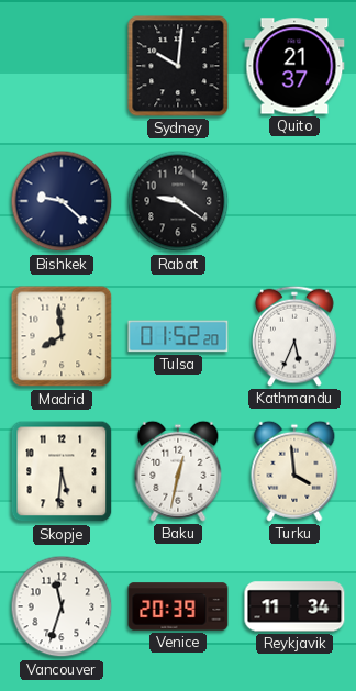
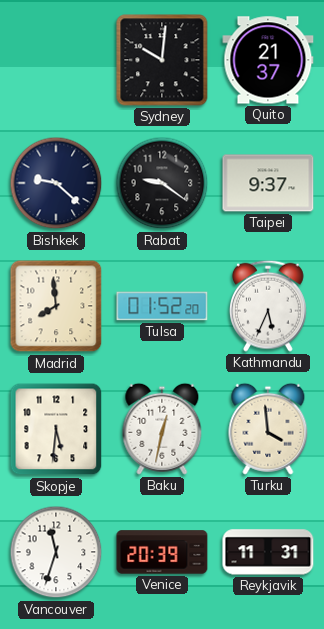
Taipei: none -> 9:37
Reykjavik: 11:34 -> 11:31
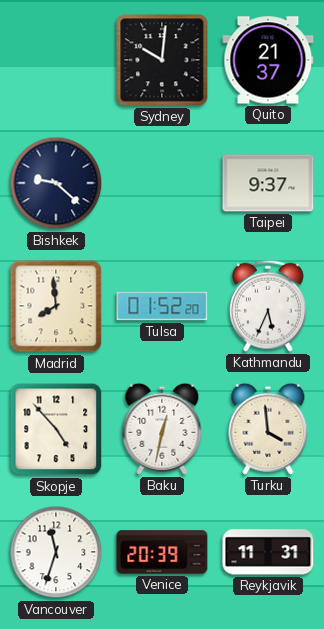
Rabat: 9:21 -> none
Skopje: 5:31 -> 4:53
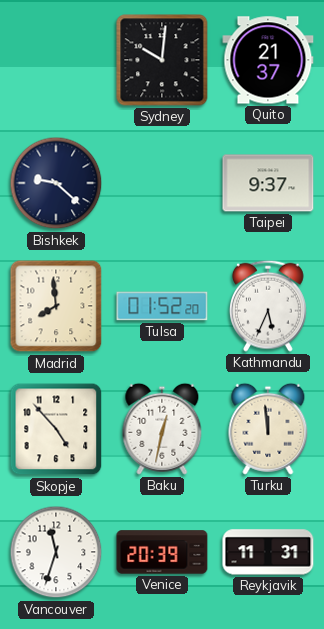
Turku: 3:59 -> 11:59
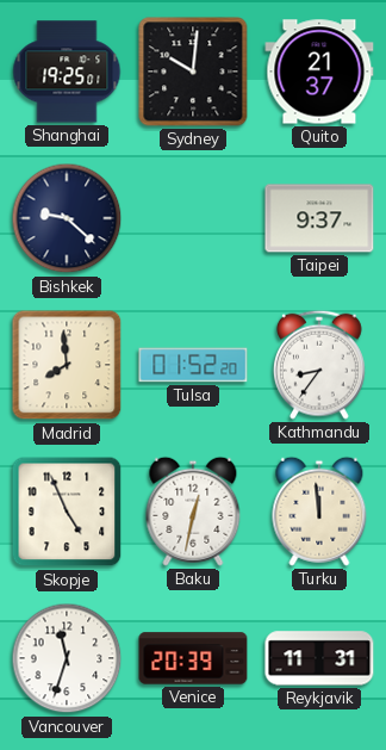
Shanghai: none -> 19:25
Kathmandu: 5:34 -> 8:36
Skopje: 4:53 -> 4:56
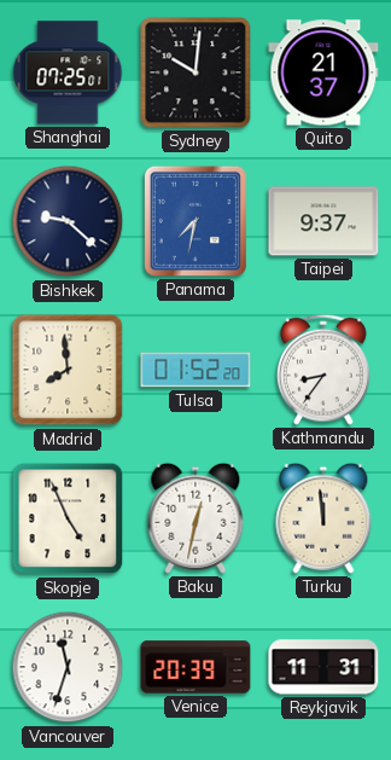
Shanghai: 19:25 -> 07:25
Panama: none -> 7:32
